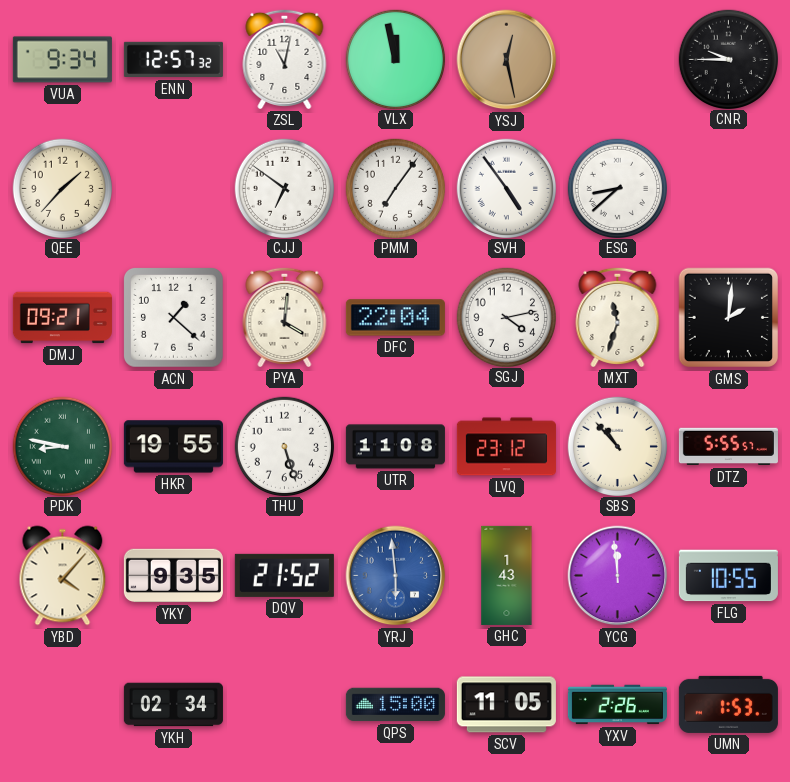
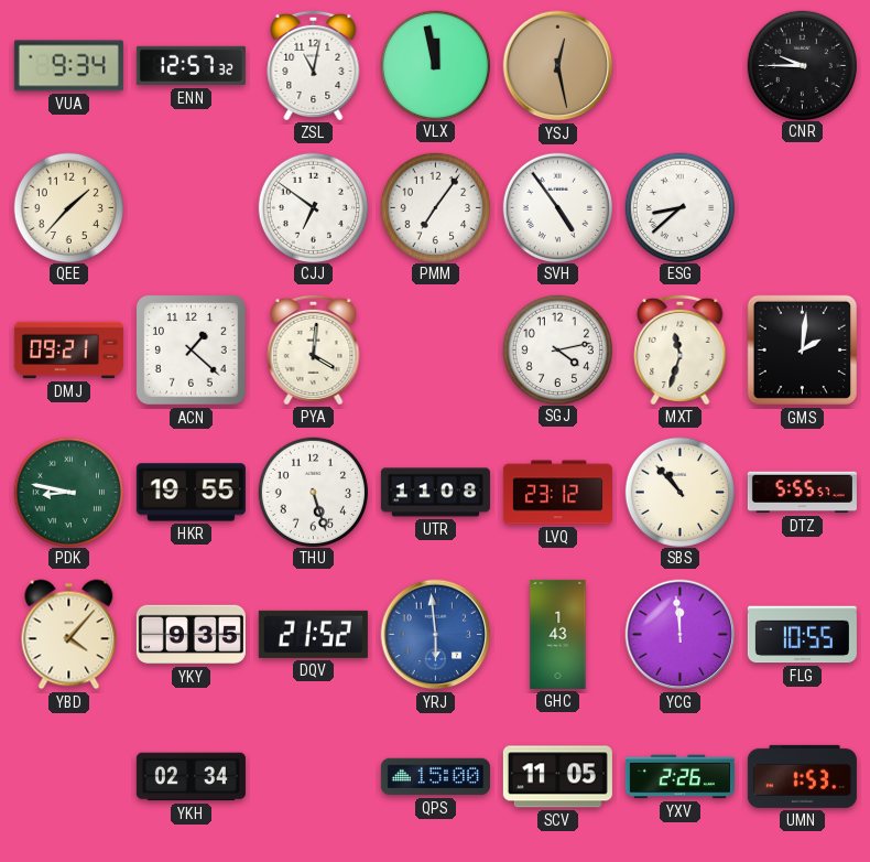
DFC: 22:04 -> none
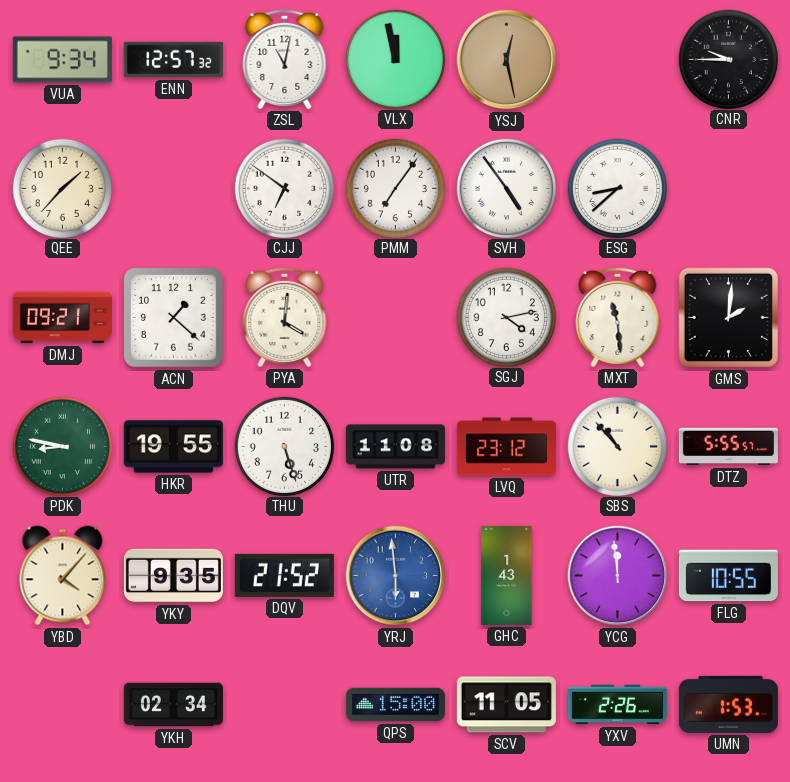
MXT: 11:33 -> 11:29
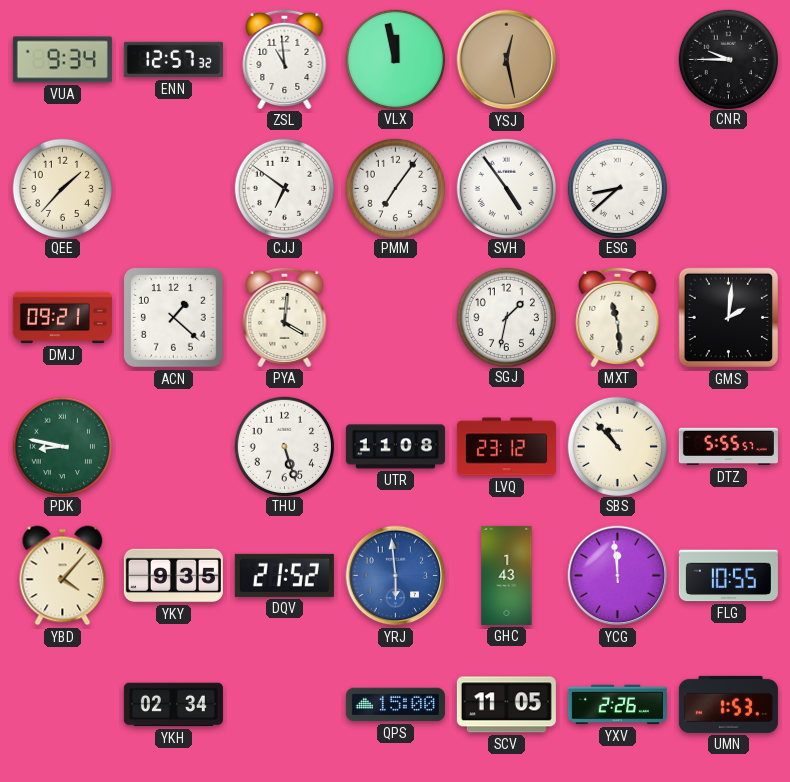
ZSL: 11:02 -> 10:59
SGJ: 4:13 -> 1:32
HKR: 19:55 -> none
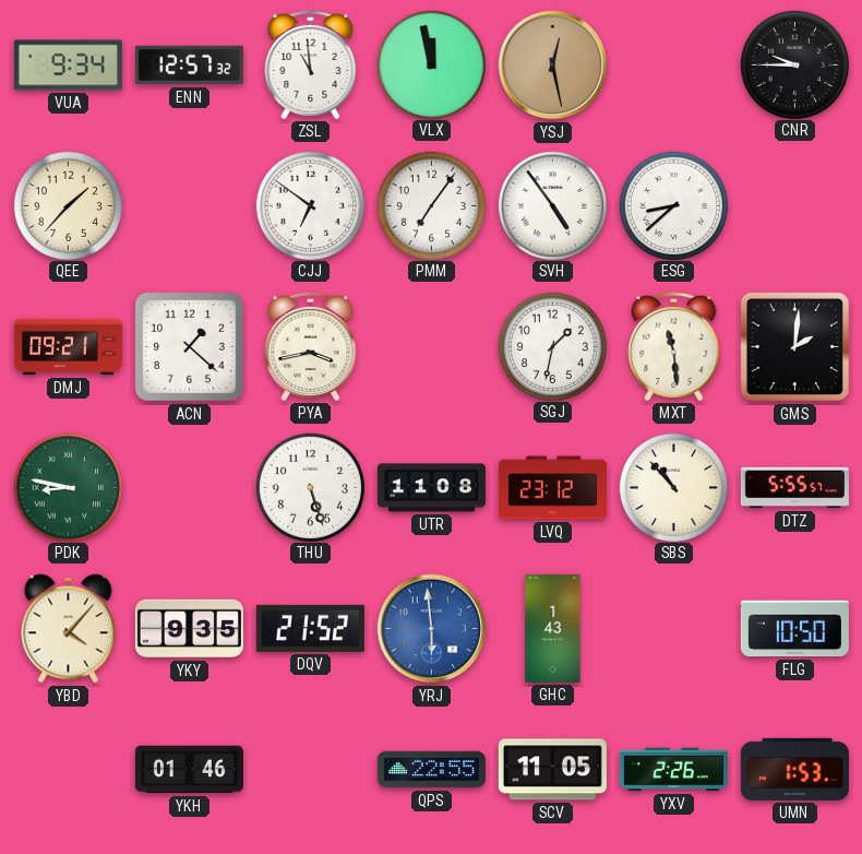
PYA: 4:01 -> 3:43
YCG: 11:59 -> none
FLG: 10:55 -> 10:50
YKH: 02:34 -> 01:46
QPS: 15:00 -> 22:55
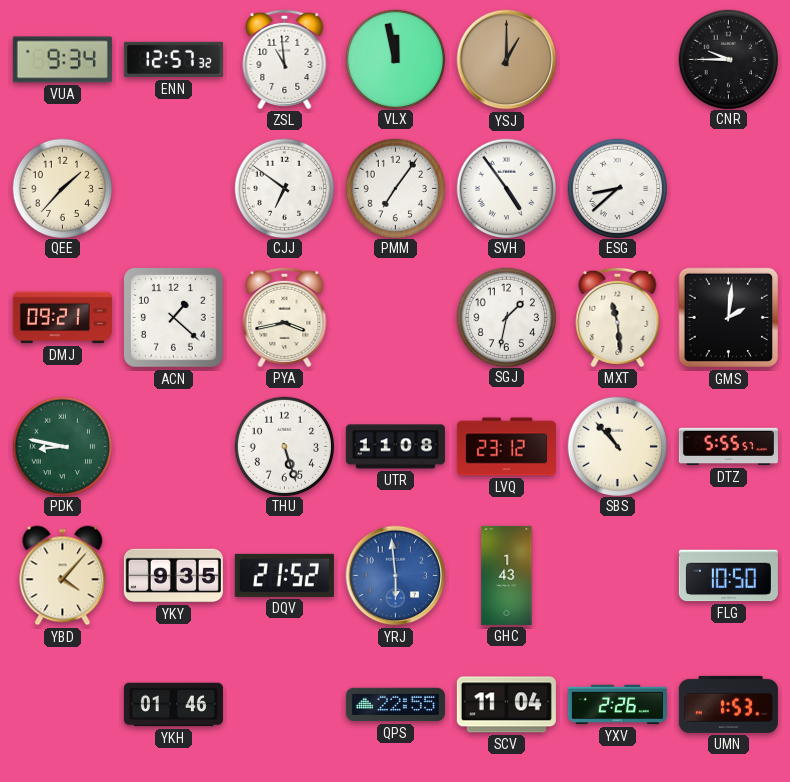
YSJ: 12:28 -> 1:00
SCV: 11:05 -> 11:04
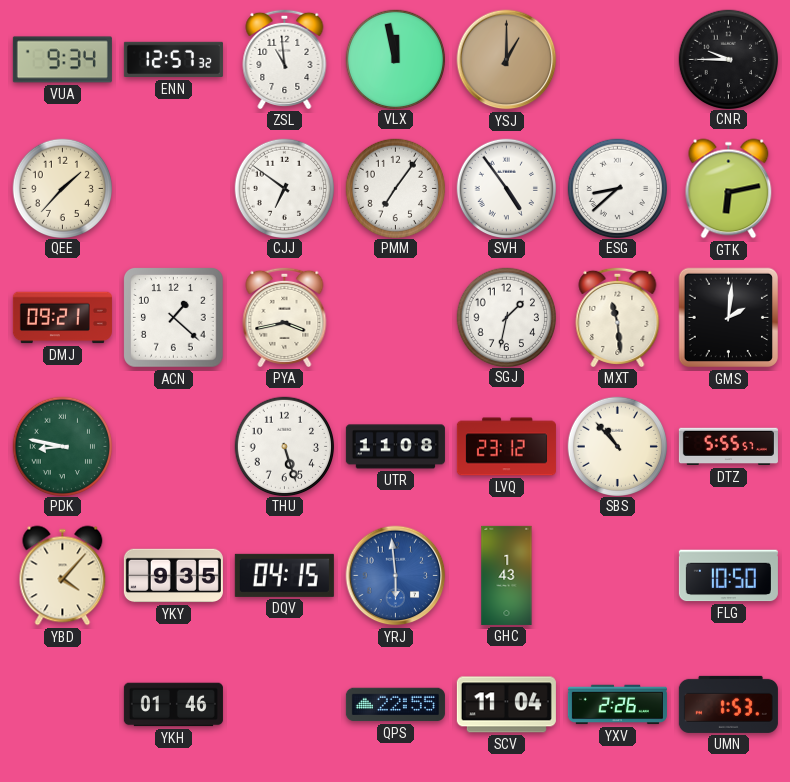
GTK: none -> 6:13
DQV: 21:52 -> 04:15
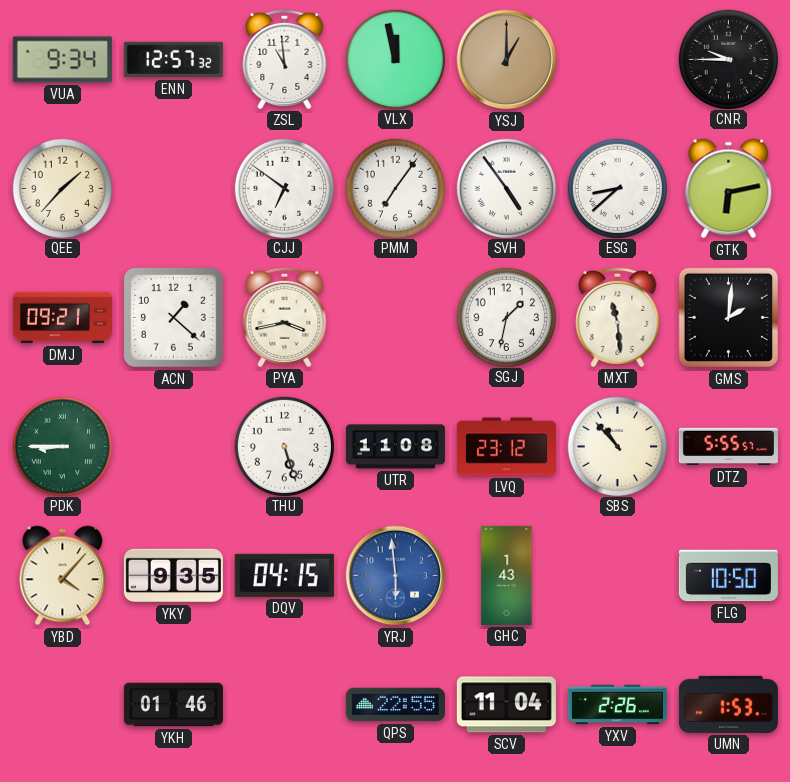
PDK: 8:47 -> 8:45
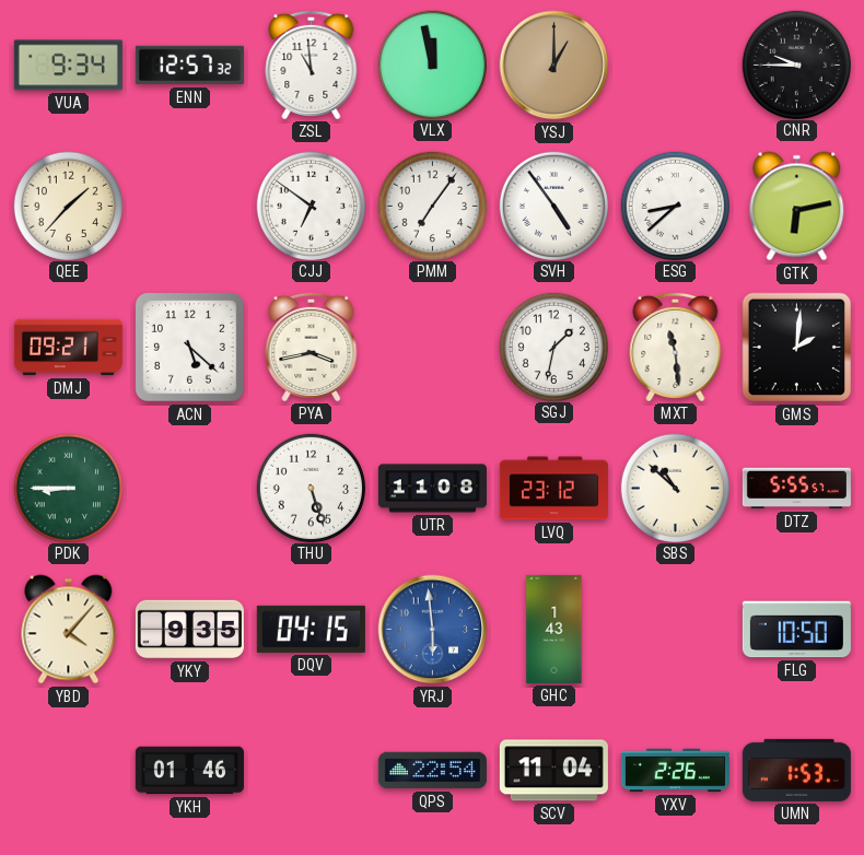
ACN: 1:22 -> 5:22
SBS: 10:53 -> 10:52
QPS: 22:55 -> 22:54
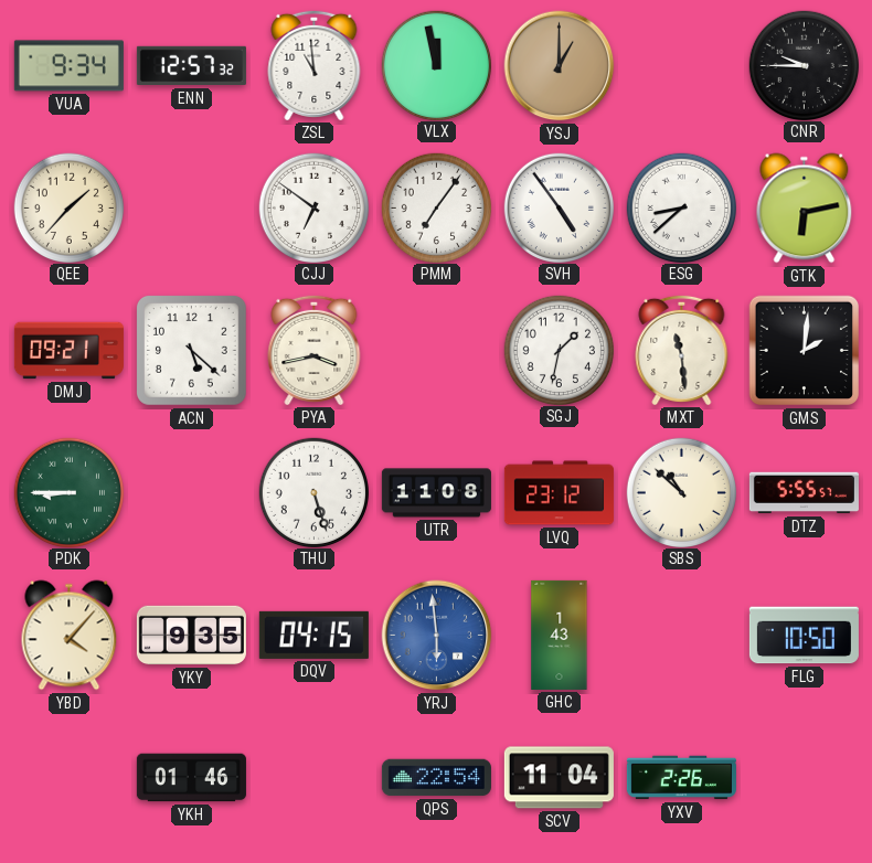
UMN: 1:53 -> none
